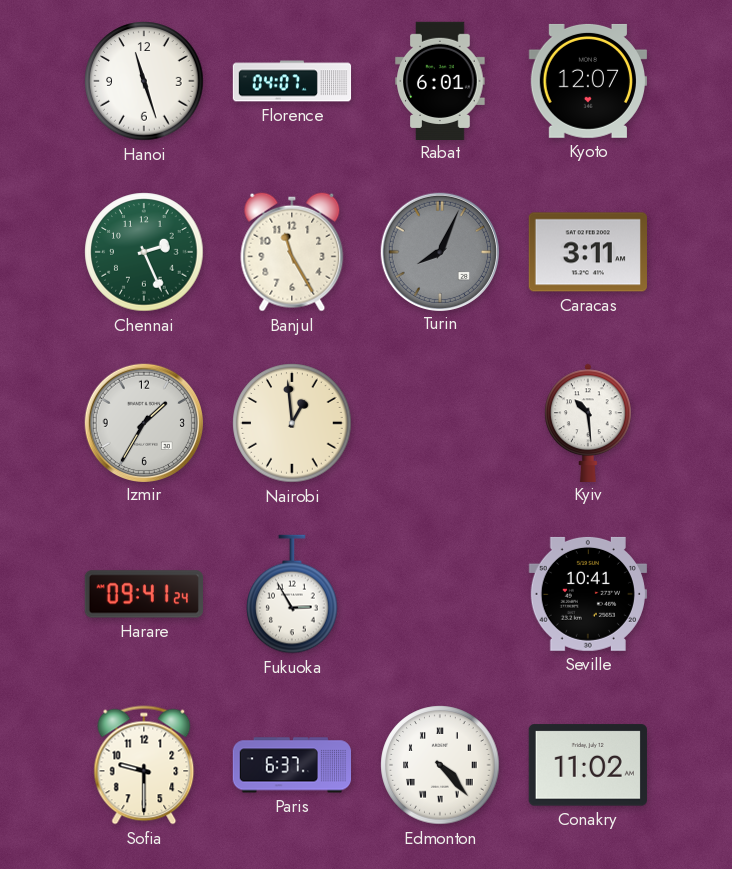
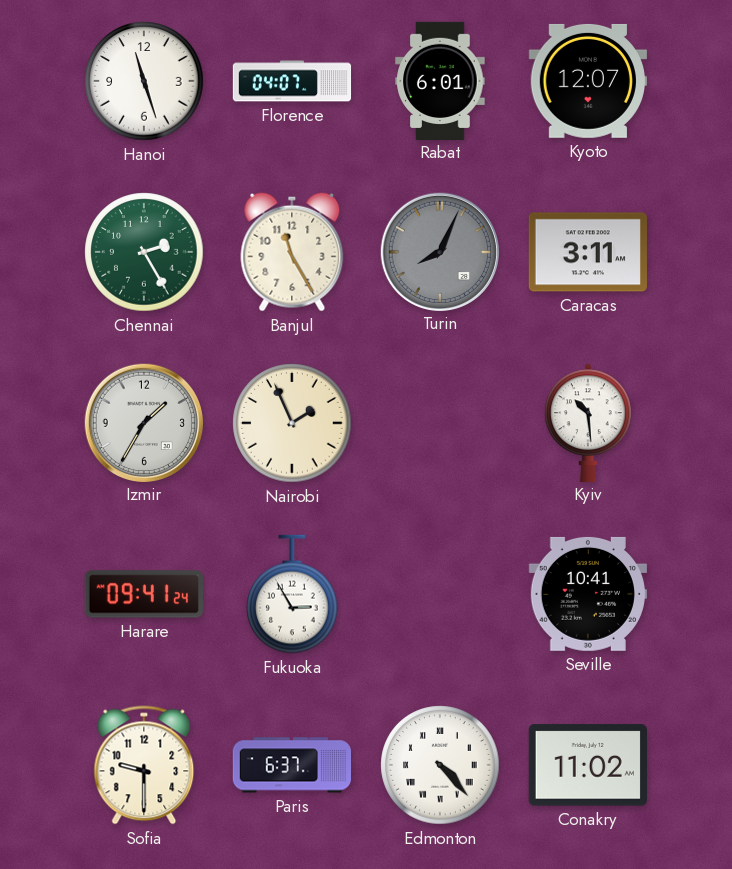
Chennai: 2:26 -> 2:25
Nairobi: 12:59 -> 1:56
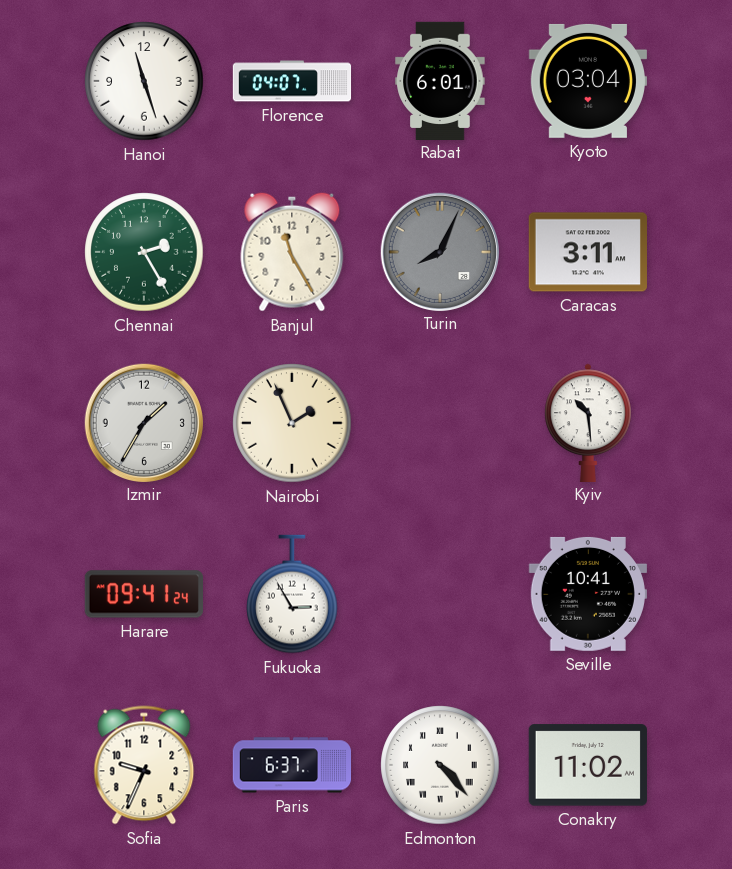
Kyoto: 12:07 -> 03:04
Sofia: 9:30 -> 9:34
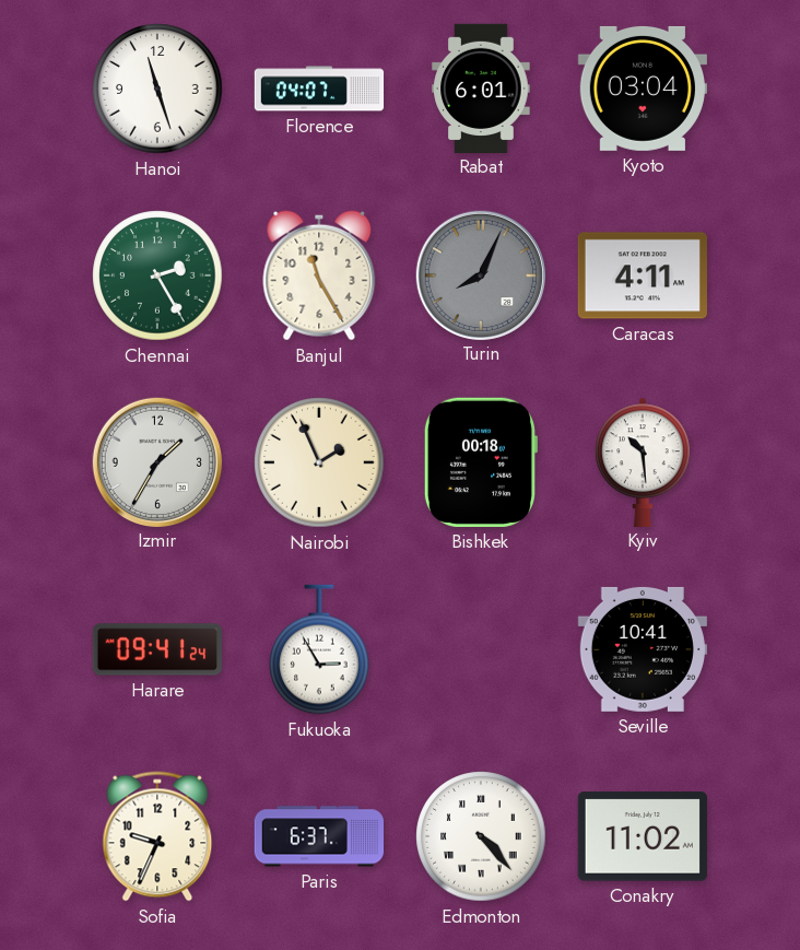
Caracas: 3:11 -> 4:11
Bishkek: none -> 00:18
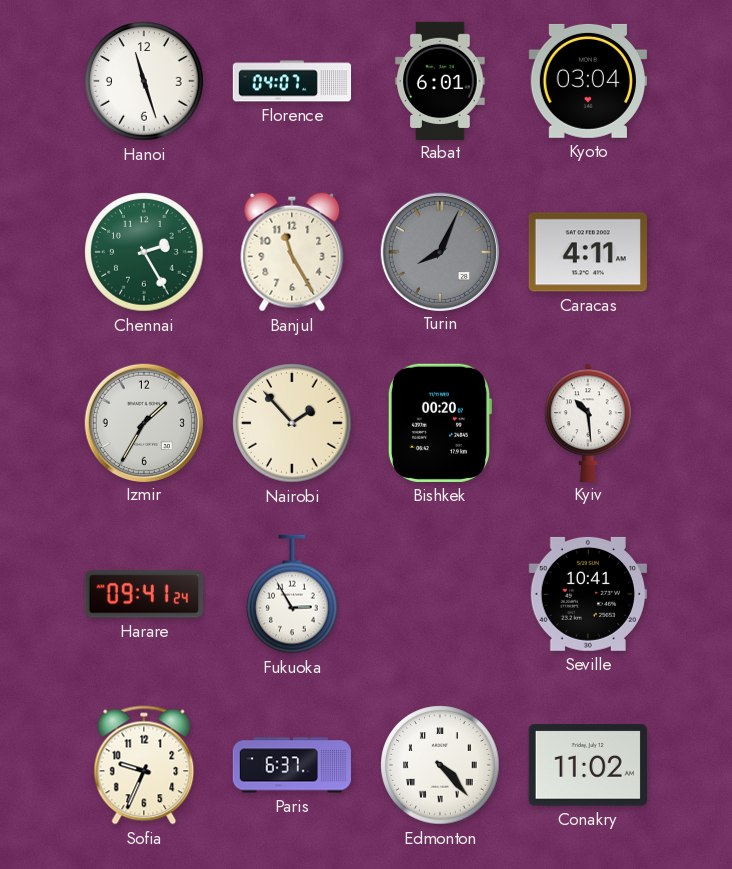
Nairobi: 1:56 -> 1:53
Bishkek: 00:18 -> 00:20
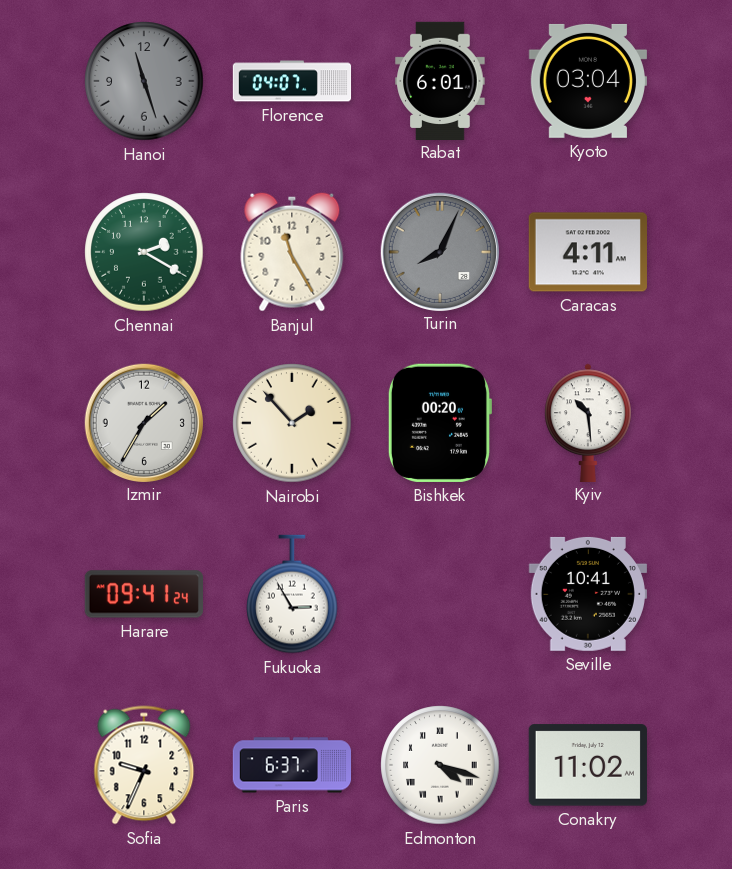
Hanoi dial: white -> grey
Chennai: 2:25 -> 2:20
Edmonton: 4:23 -> 4:18
